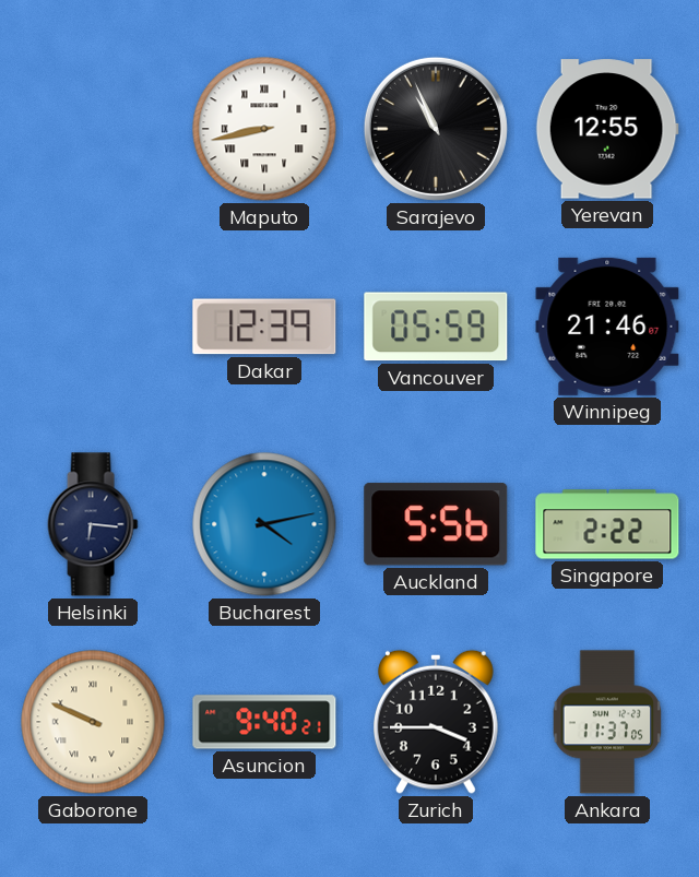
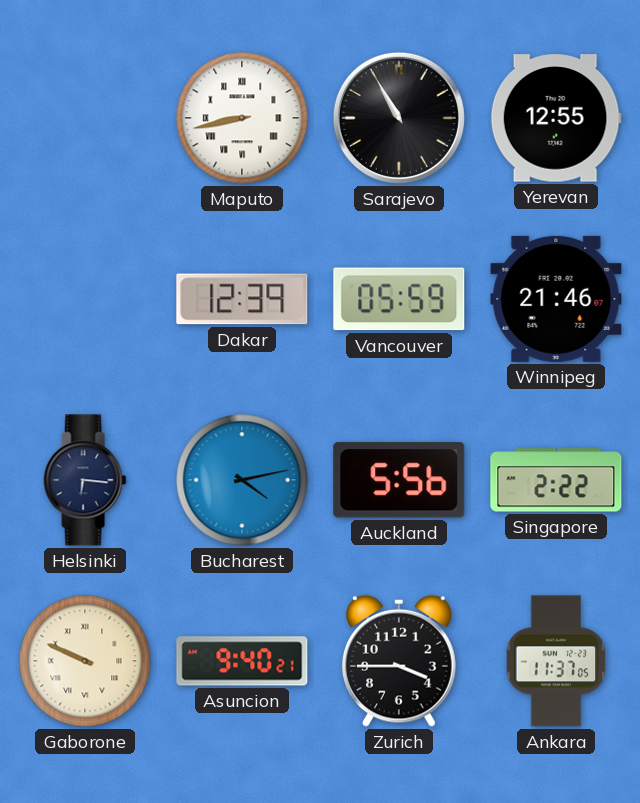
Sarajevo: 10:56 -> 10:55
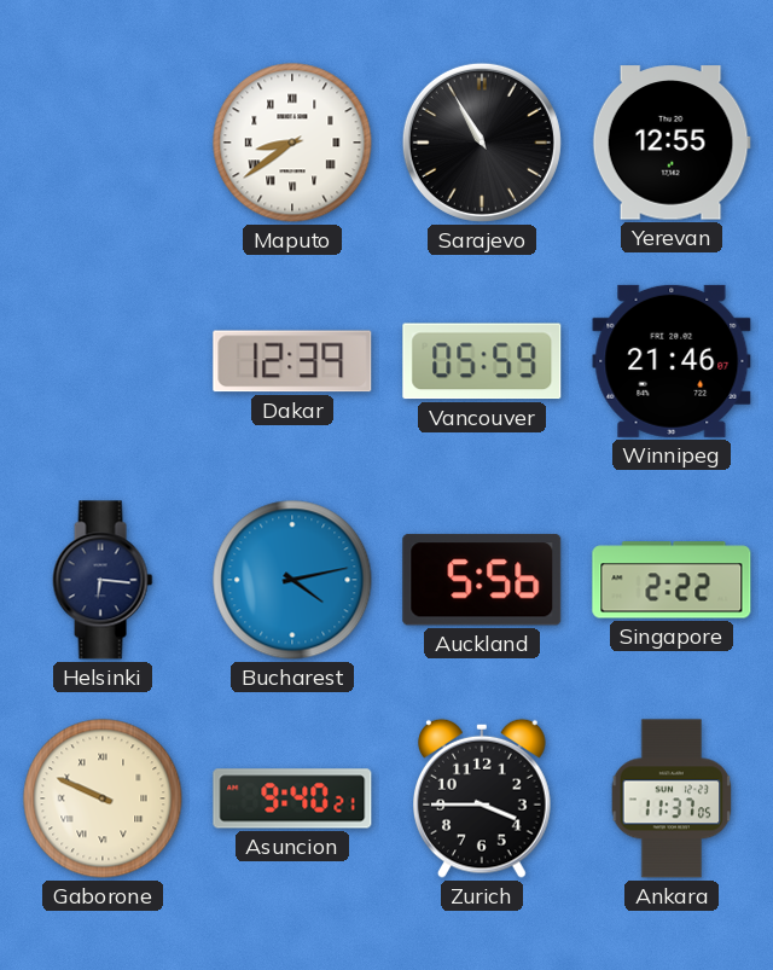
Maputo: 8:43 -> 8:39
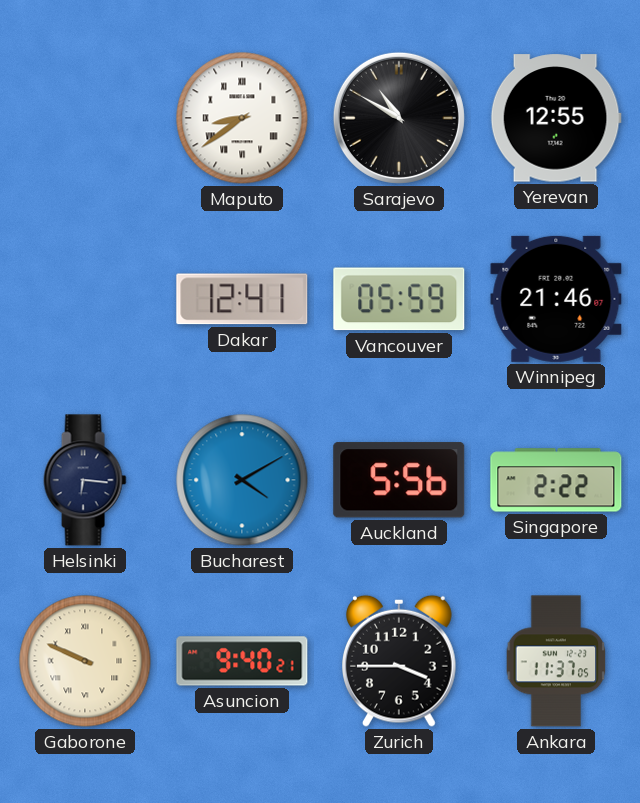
Sarajevo: 10:55 -> 10:50
Dakar: 12:39 -> 12:41
Bucharest: 4:13 -> 4:10
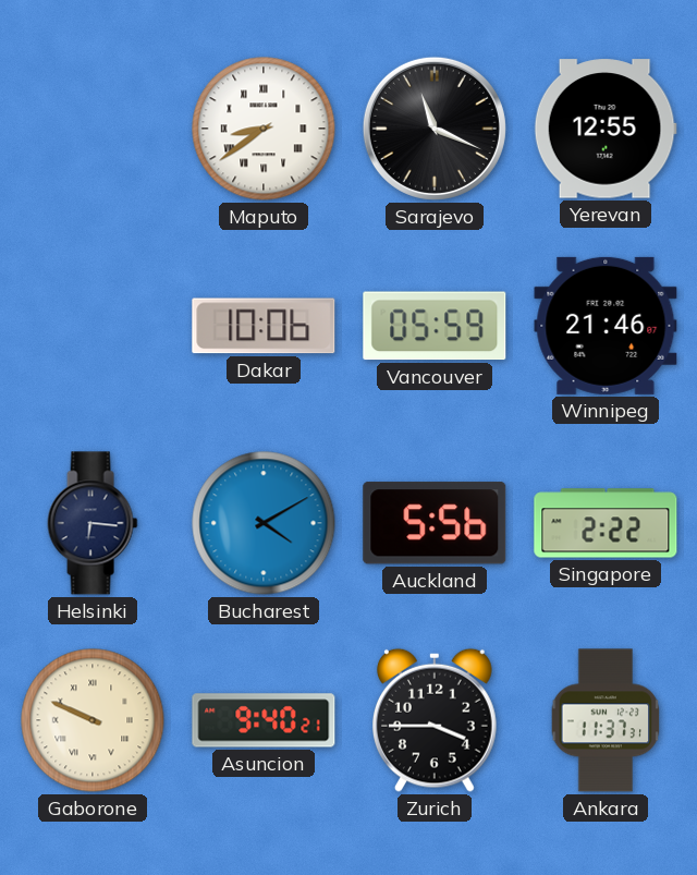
Sarajevo: 10:50 -> 11:19
Dakar: 12:41 -> 10:06
Ankara: 11:37:05 -> 11:37:31
